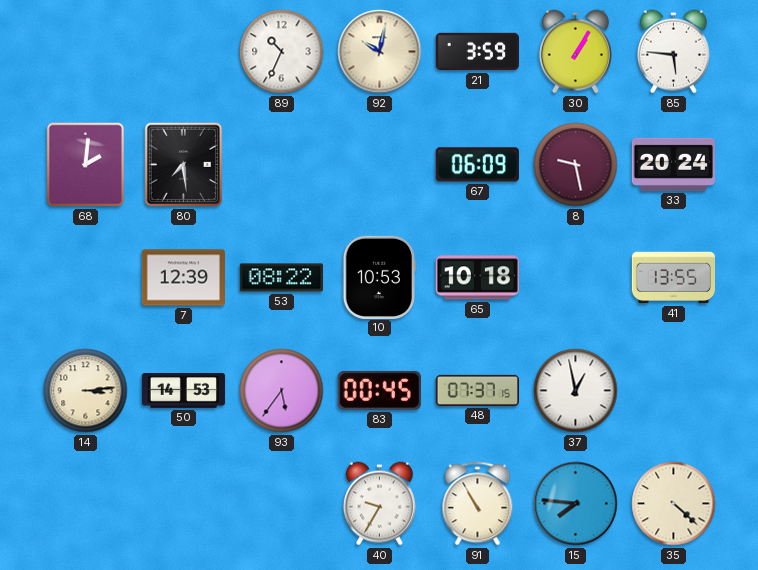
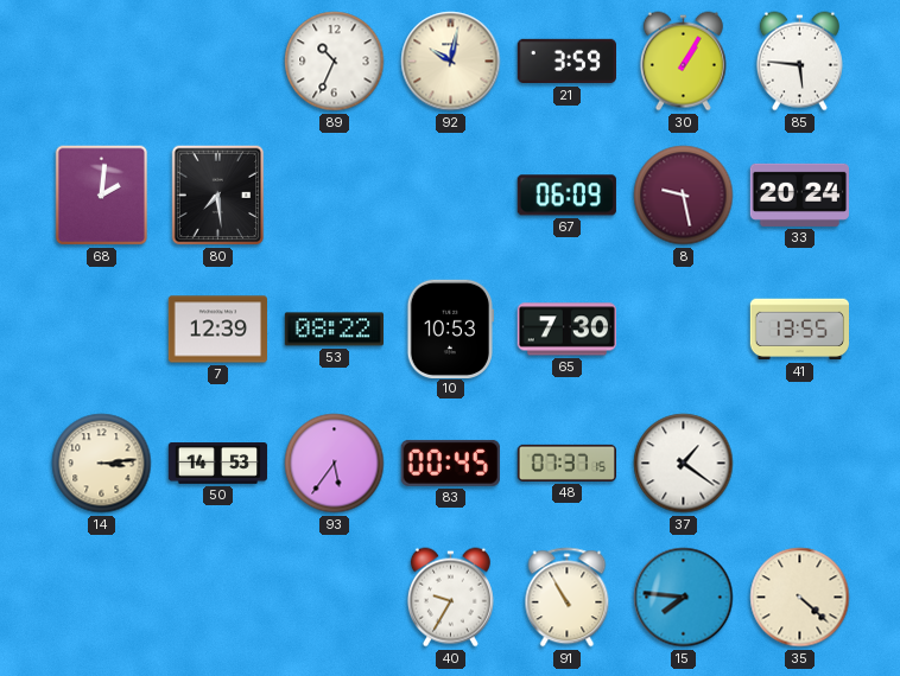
65: 10:18 -> 7:30
37: 12:58 -> 1:21
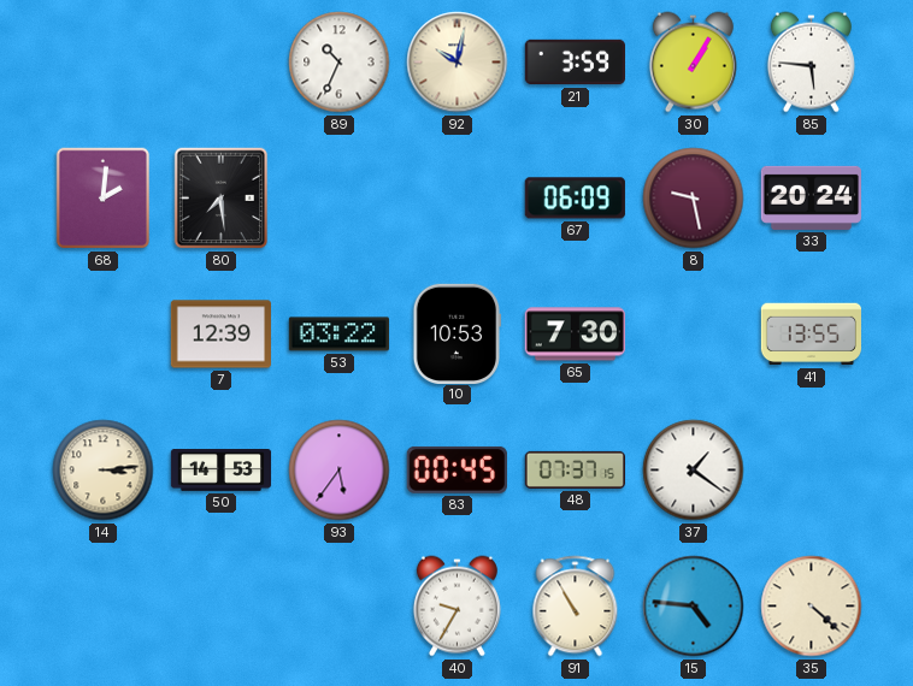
53: 08:22 -> 03:22
15: 7:46 -> 4:46
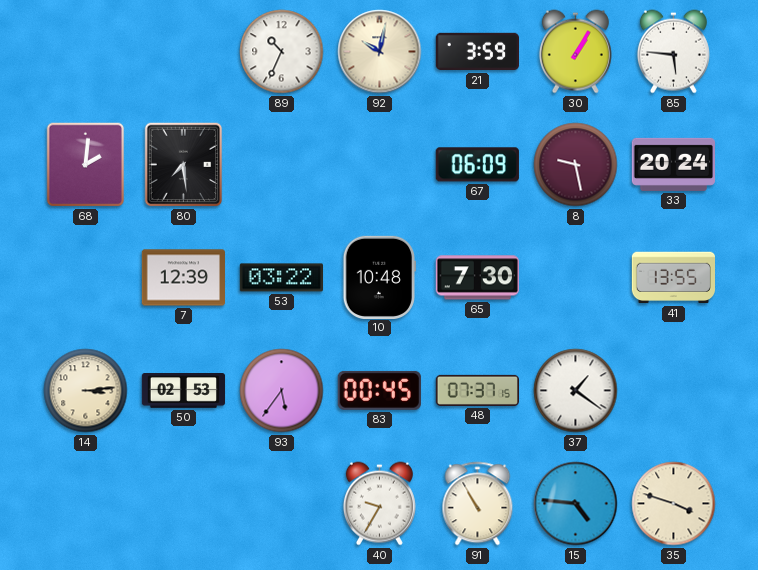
10: 10:53 -> 10:48
50: 14:53 -> 02:53
35: 4:22 -> 3:48
